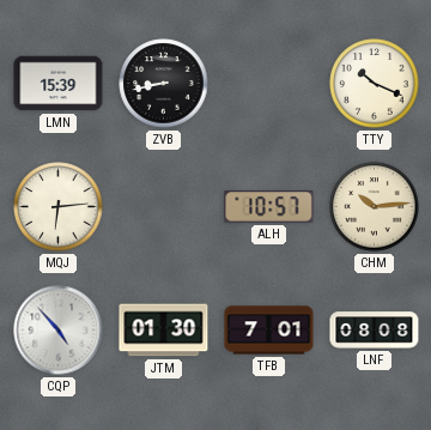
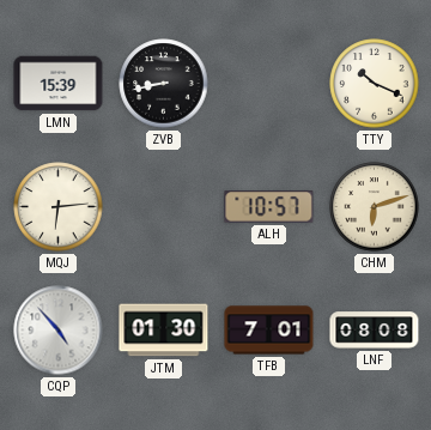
CHM: 10:14 -> 6:12
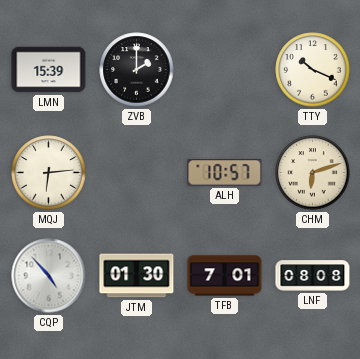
ZVB: 8:43 -> 2:00
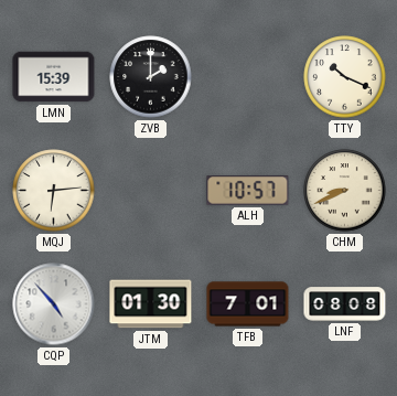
CHM: 6:12 -> 8:41
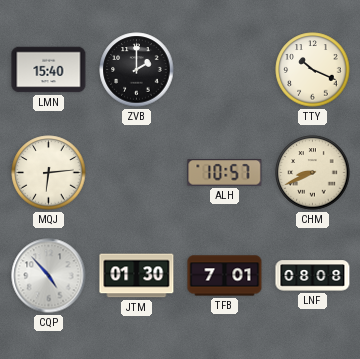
LMN: 15:39 -> 15:40
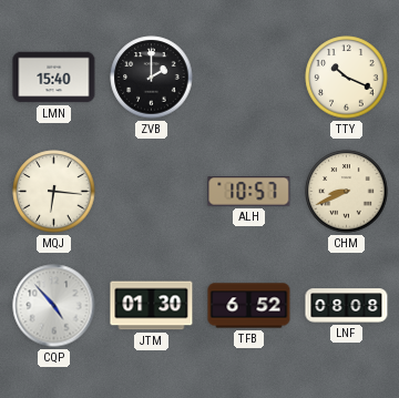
MQJ: 6:14 -> 6:16
TFB: 7:01 -> 6:52
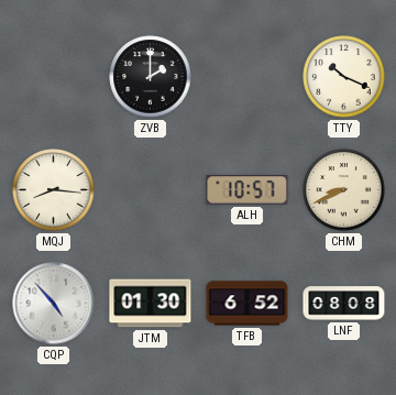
LMN: 15:40 -> none
MQJ: 6:16 -> 8:16
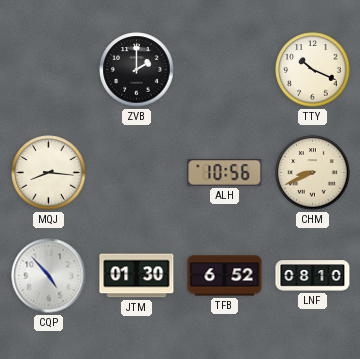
ALH: 10:57 -> 10:56
LNF: 08:08 -> 08:10
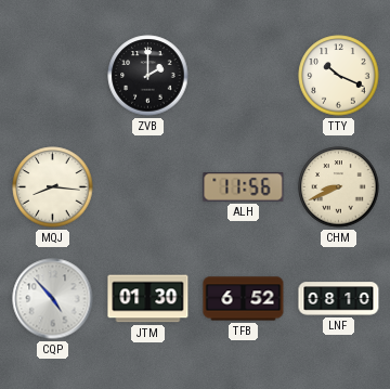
ALH: 10:56 -> 11:56
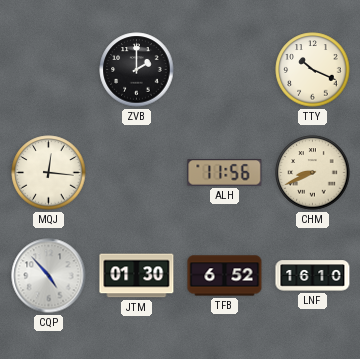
MQJ: 8:16 -> 12:16
LNF: 08:10 -> 16:10
